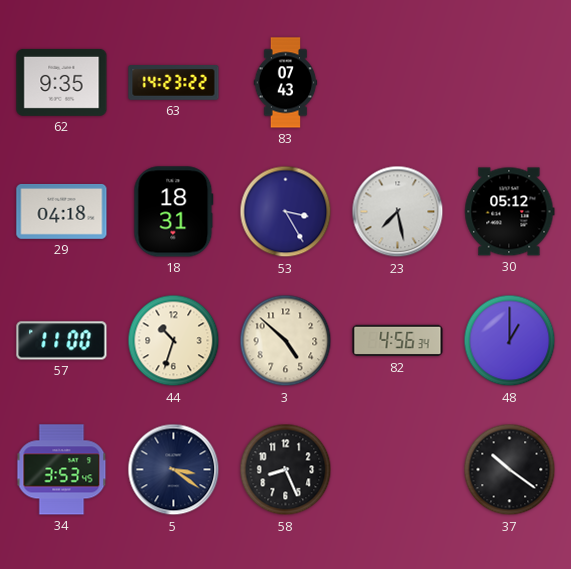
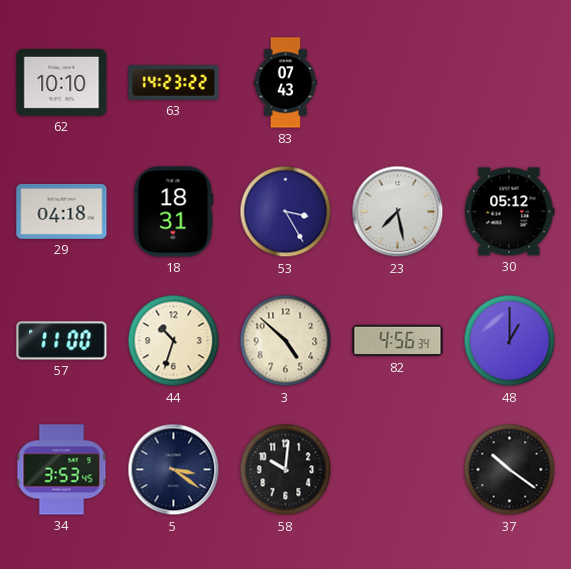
62: 9:35 -> 10:10
58: 8:26 -> 10:01
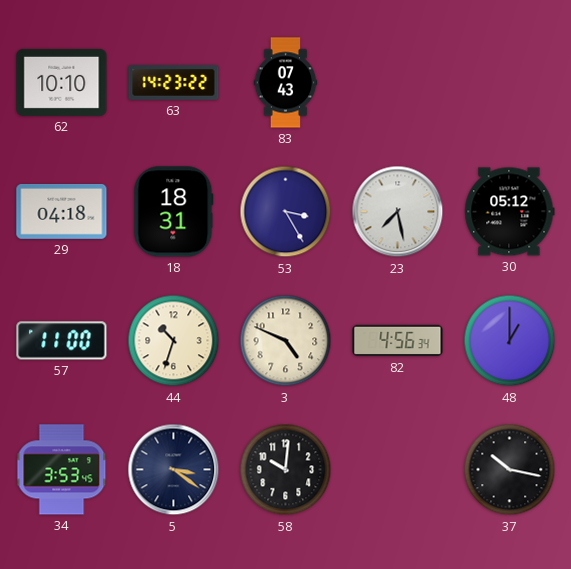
3: 4:52 -> 4:49
37: 10:21 -> 10:17
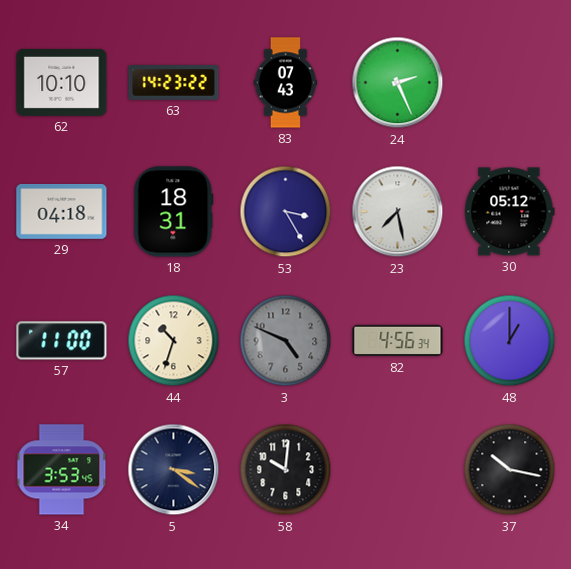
24: none -> 2:26
3 dial: cream -> grey
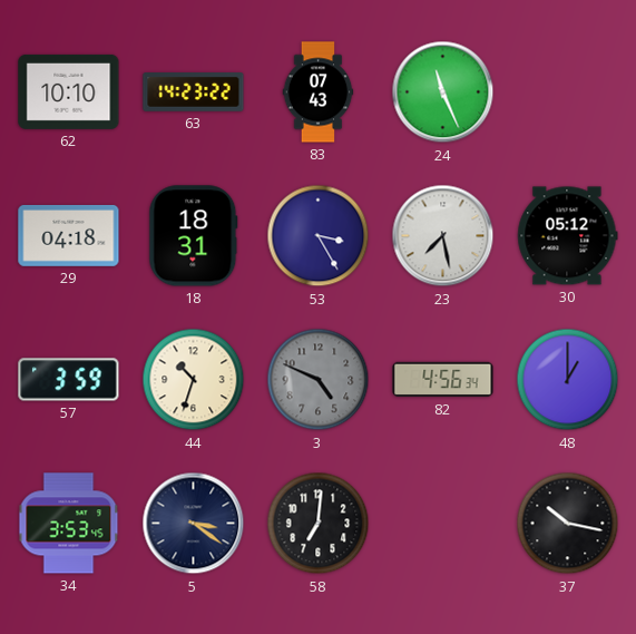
24: 2:26 -> 11:26
57: 11:00 -> 3:59
58: 10:01 -> 7:01
